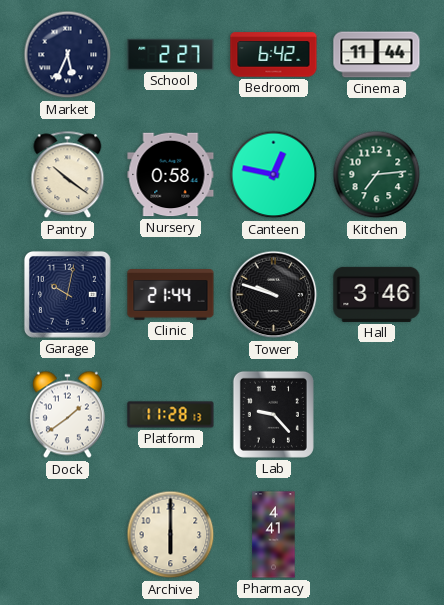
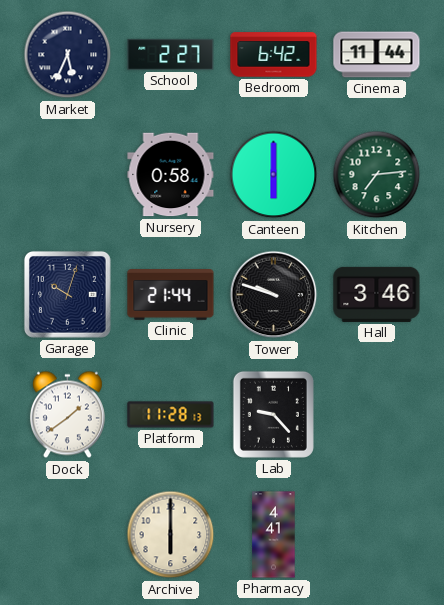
Pantry: 10:21 -> none
Canteen: 12:47 -> 6:00
Garage: 10:02 -> 10:03
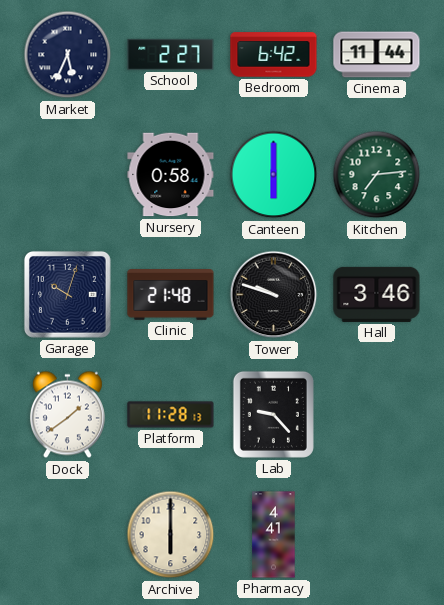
Clinic: 21:44 -> 21:48
